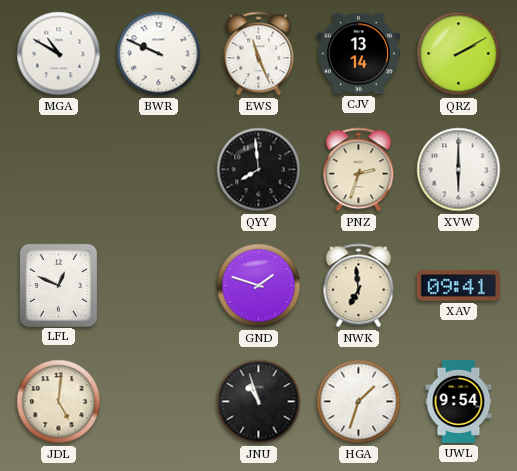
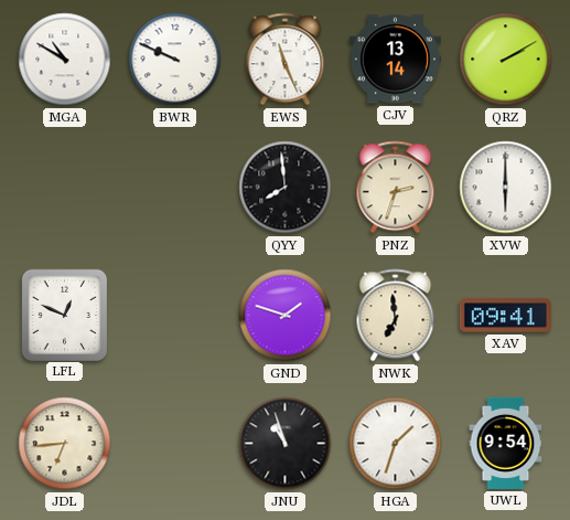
JDL: 5:01 -> 6:44
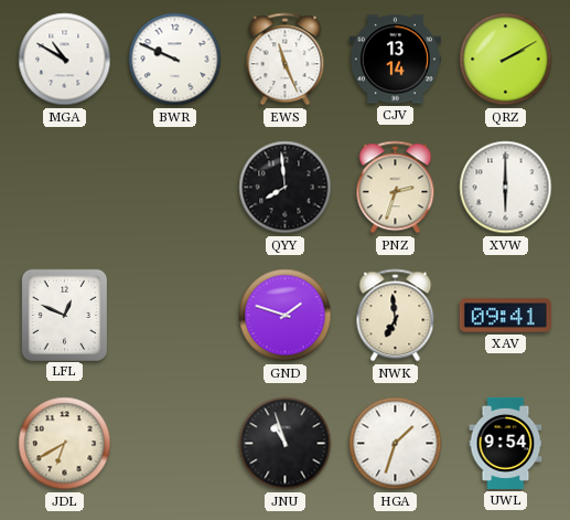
JDL: 6:44 -> 6:40
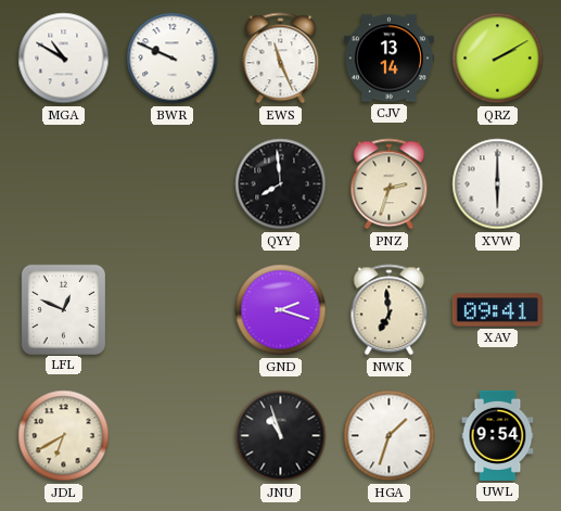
GND: 1:48 -> 2:18
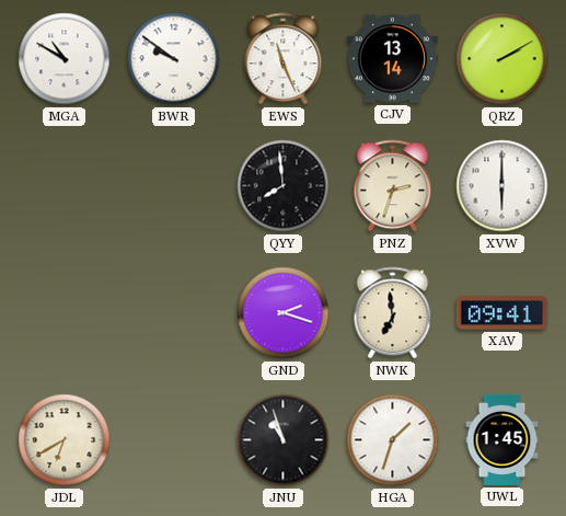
BWR: 9:49 -> 9:51
LFL: 12:49 -> none
UWL: 9:54 -> 1:45
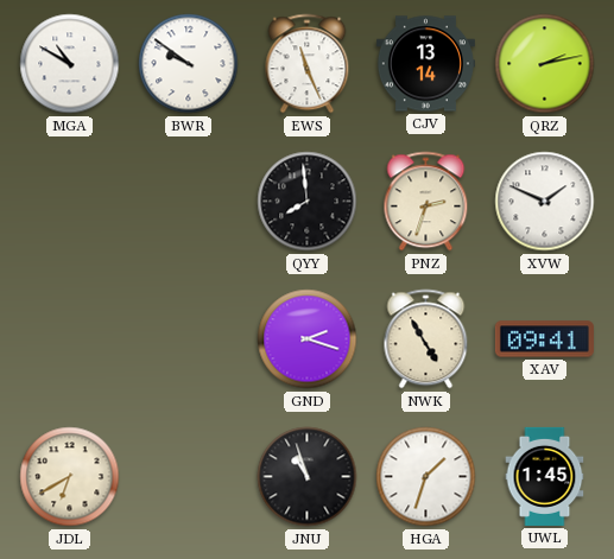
QRZ: 2:10 -> 2:13
XVW: 6:00 -> 1:49
NWK: 6:59 -> 4:55
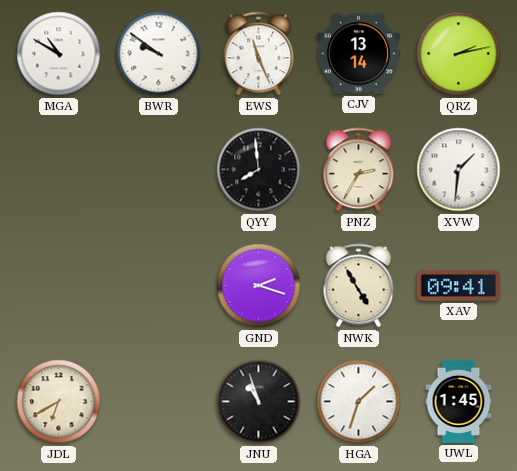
PNZ: 2:33 -> 2:35
XVW: 1:49 -> 1:31
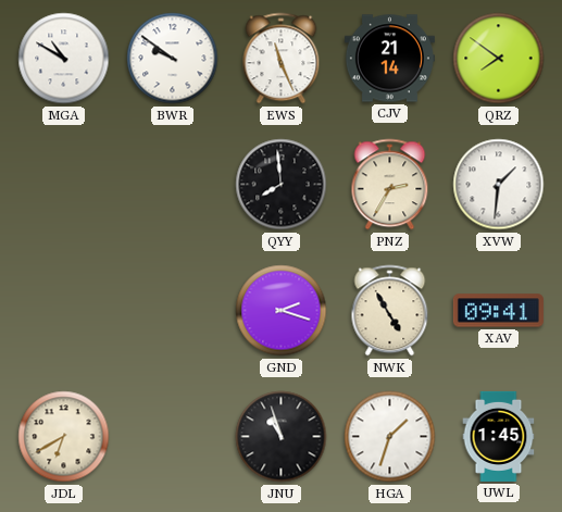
CJV: 13:14 -> 21:14
QRZ: 2:13 -> 7:51
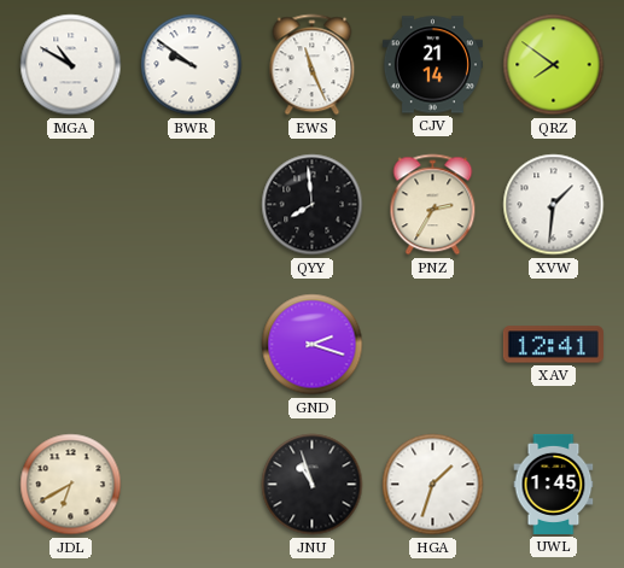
NWK: 4:55 -> none
XAV: 09:41 -> 12:41
